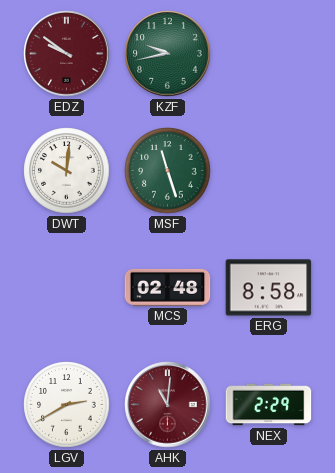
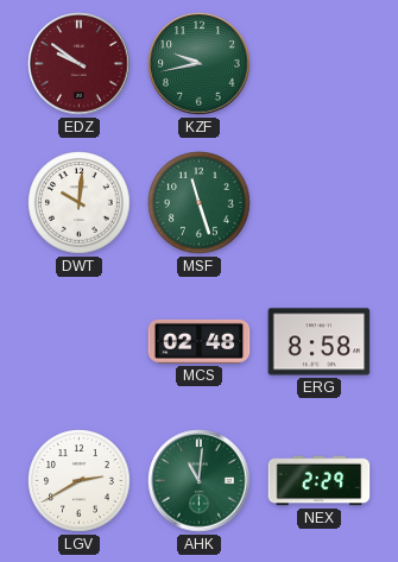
AHK dial: burgundy -> green
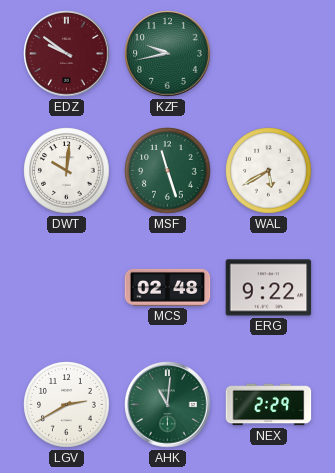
WAL: none -> 5:40
ERG: 8:58 -> 9:22
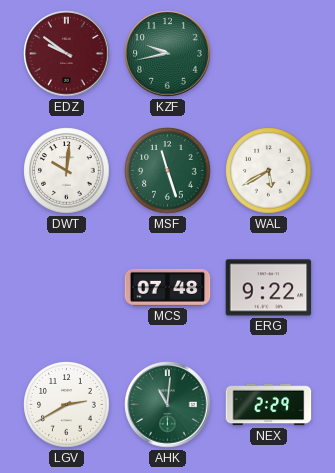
MCS: 02:48 -> 07:48
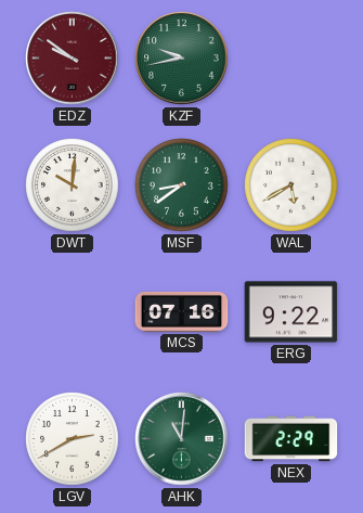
MSF: 11:27 -> 8:39
MCS: 07:48 -> 07:16
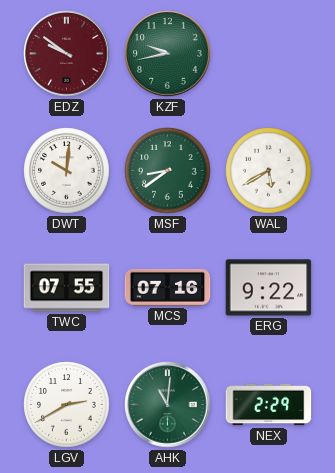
TWC: none -> 07:55
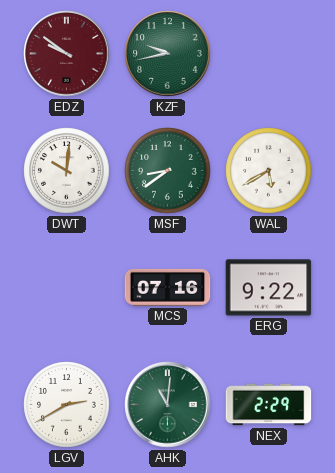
TWC: 07:55 -> none
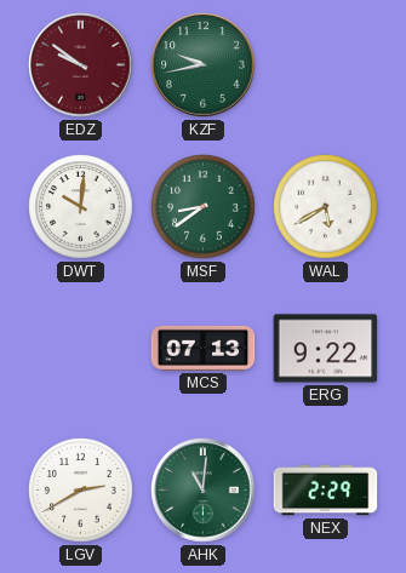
MCS: 07:16 -> 07:13
